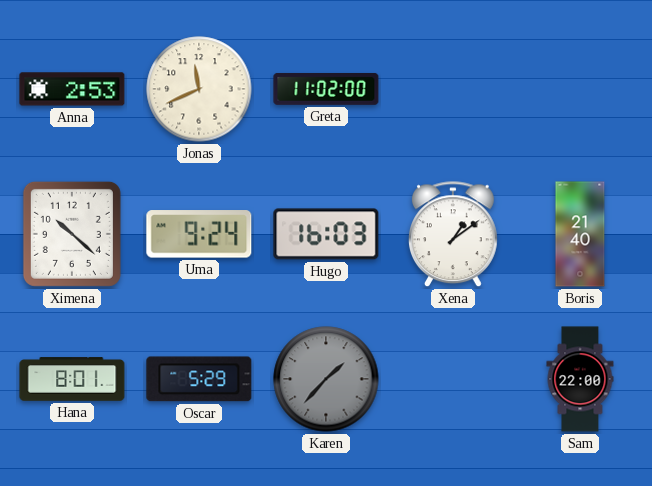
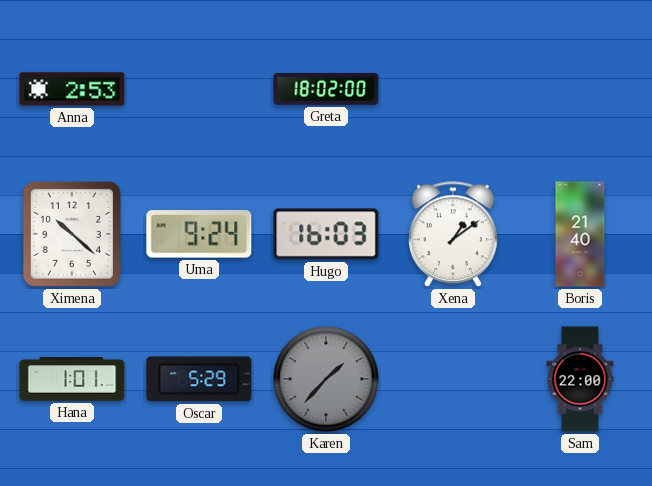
Jonas: 11:41 -> none
Greta: 11:02 -> 18:02
Hana: 8:01 -> 1:01
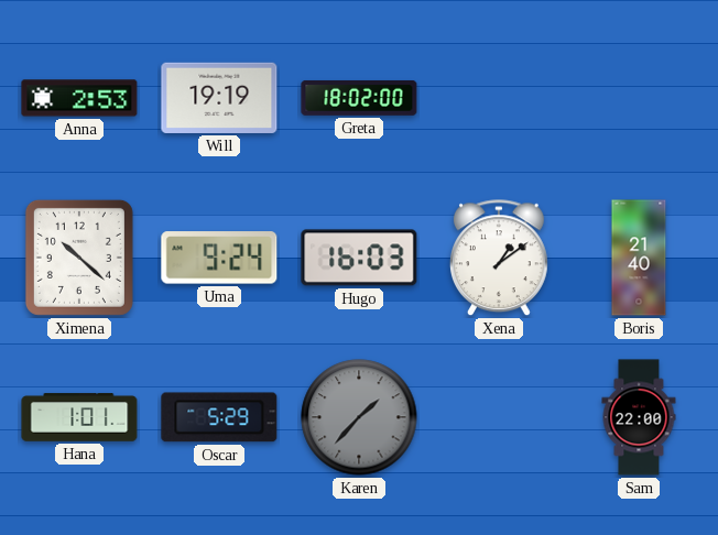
Will: none -> 19:19
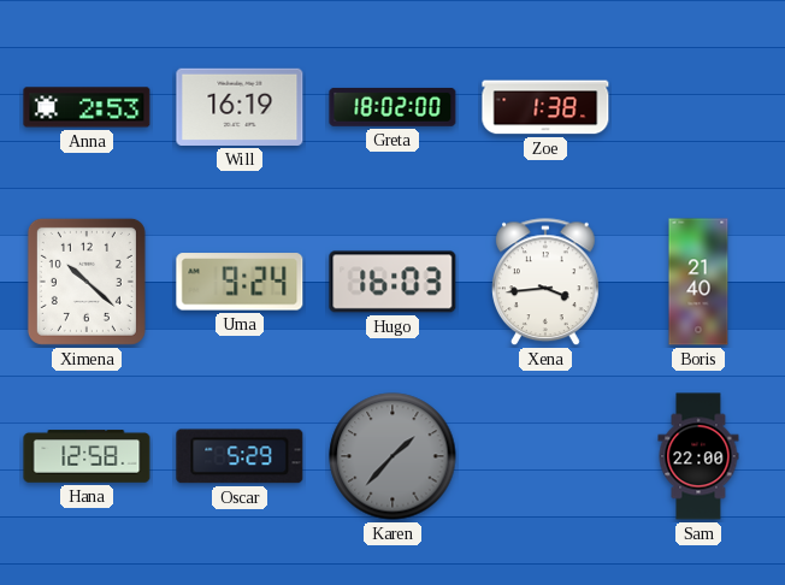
Will: 19:19 -> 16:19
Zoe: none -> 1:38
Xena: 1:09 -> 3:44
Hana: 1:01 -> 12:58
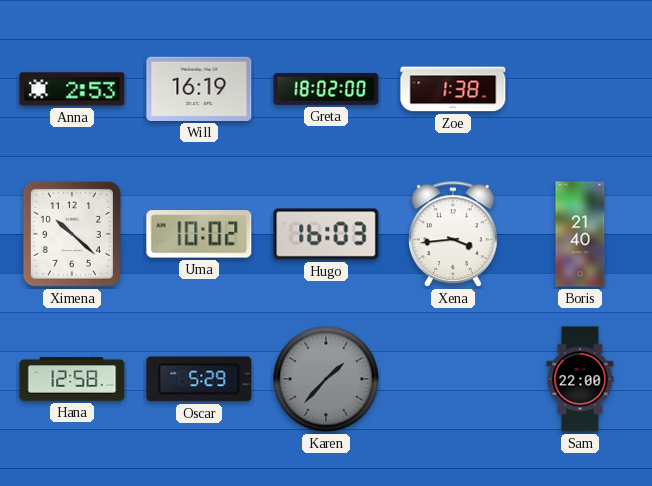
Uma: 9:24 -> 10:02
